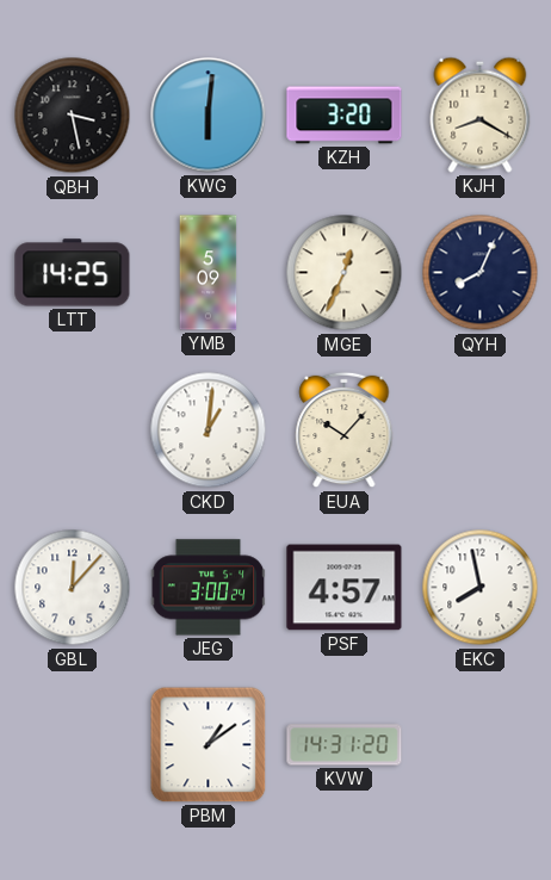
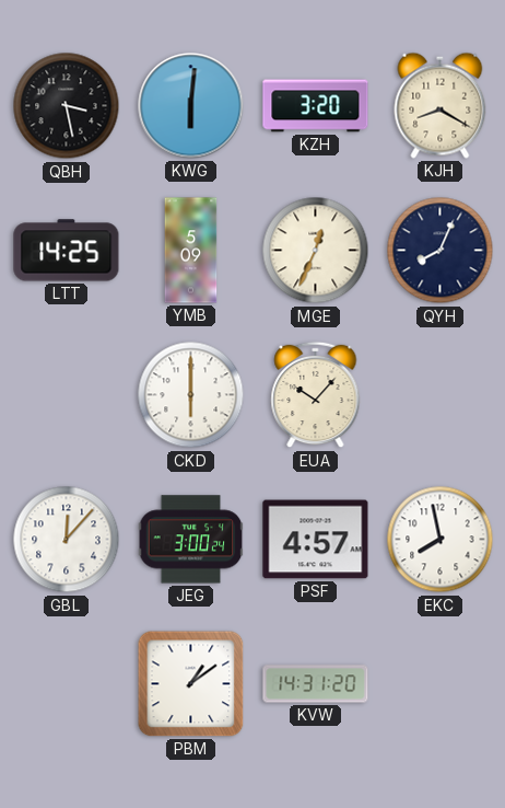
CKD: 1:01 -> 6:00
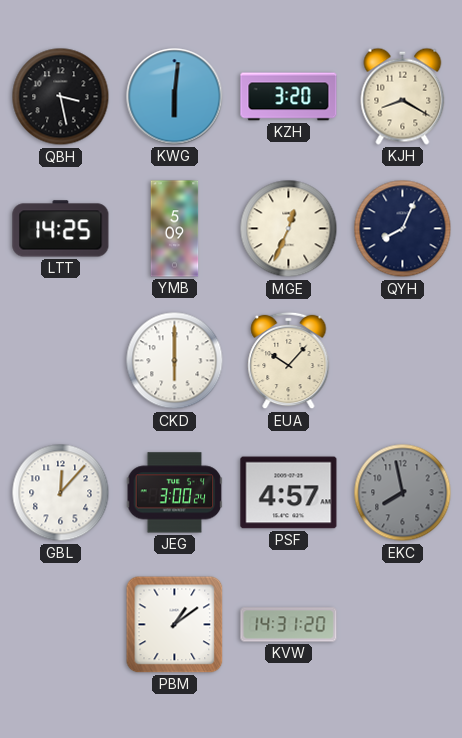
EKC dial: white -> grey
